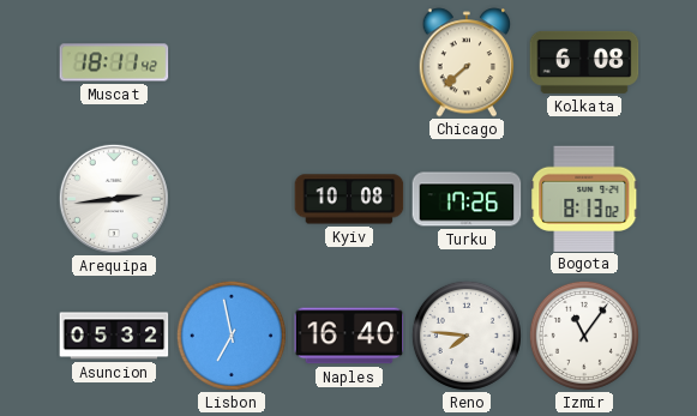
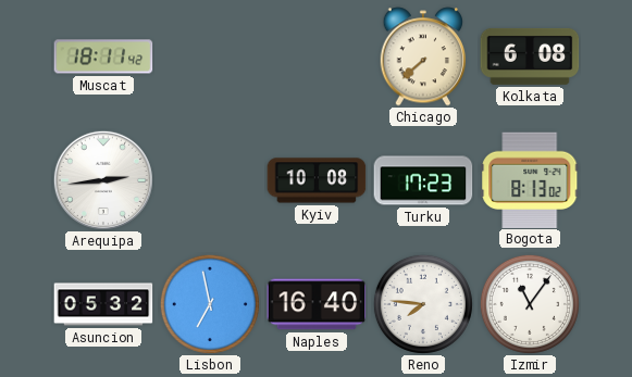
Turku: 17:26 -> 17:23
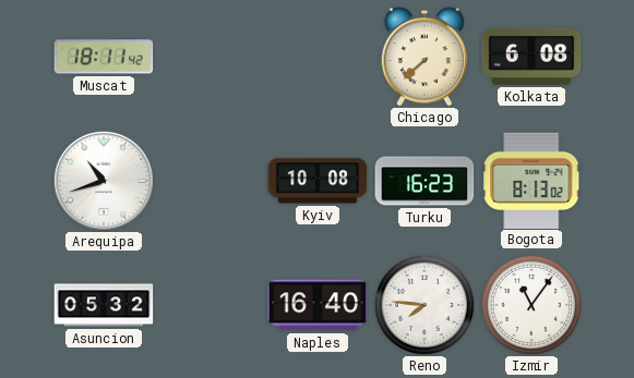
Arequipa: 2:44 -> 10:42
Turku: 17:23 -> 16:23
Lisbon: 6:58 -> none
